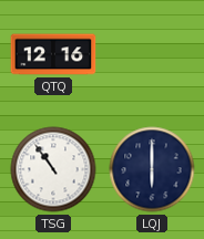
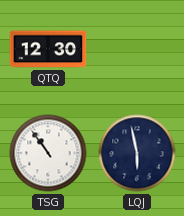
QTQ: 12:16 -> 12:30
LQJ: 6:00 -> 5:58
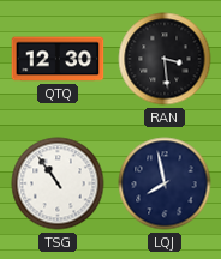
RAN: none -> 3:29
LQJ: 5:58 -> 7:58
